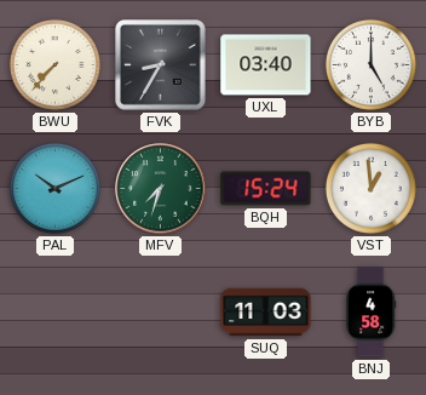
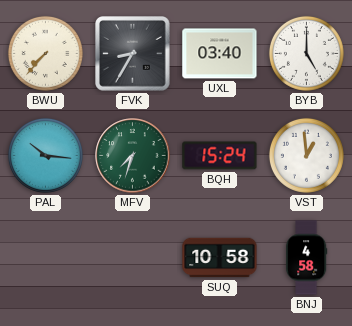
PAL: 10:11 -> 10:16
SUQ: 11:03 -> 10:58
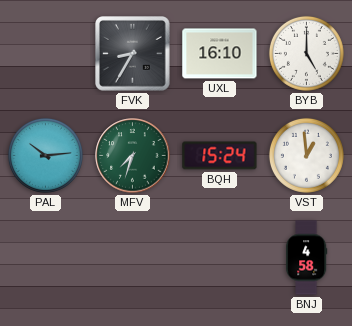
BWU: 7:37 -> none
UXL: 03:40 -> 16:10
PAL: 10:16 -> 10:14
SUQ: 10:58 -> none
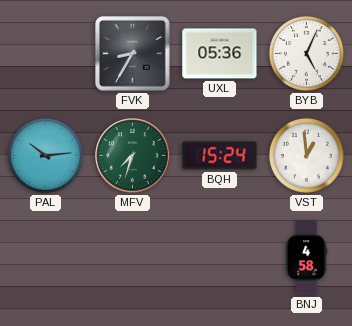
UXL: 16:10 -> 05:36
BYB: 5:00 -> 5:04
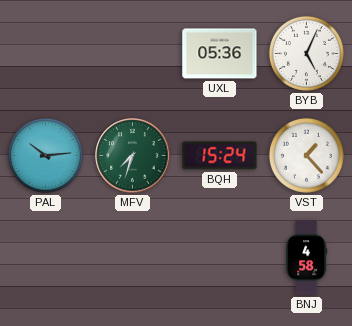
FVK: 8:35 -> none
VST: 12:59 -> 1:23
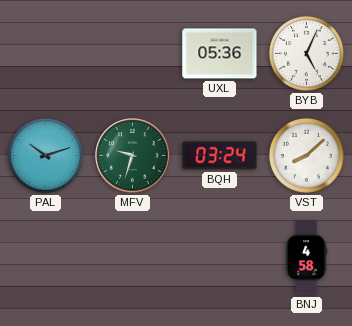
PAL: 10:14 -> 10:12
MFV: 7:33 -> 9:33
BQH: 15:24 -> 03:24
VST: 1:23 -> 8:08
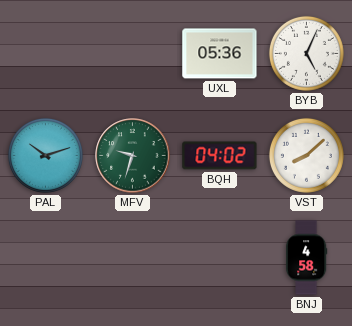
BQH: 03:24 -> 04:02
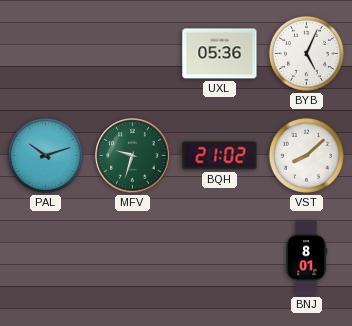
BQH: 04:02 -> 21:02
BNJ: 4:58 -> 8:01
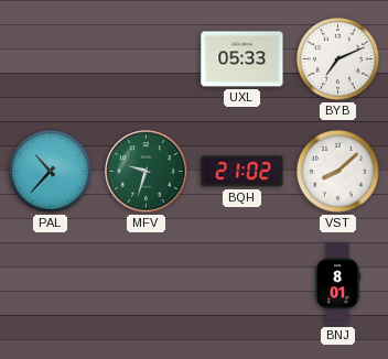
UXL: 05:36 -> 05:33
BYB: 5:04 -> 7:11
PAL: 10:12 -> 10:37
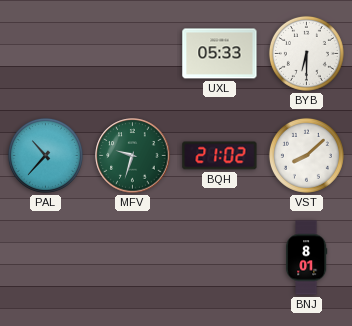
BYB: 7:11 -> 6:30
